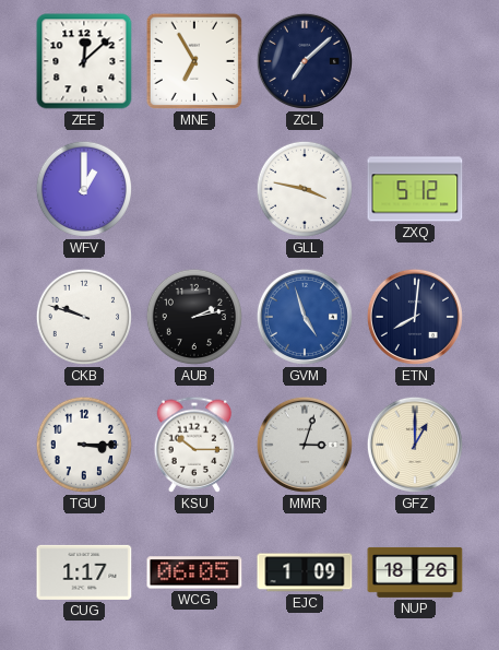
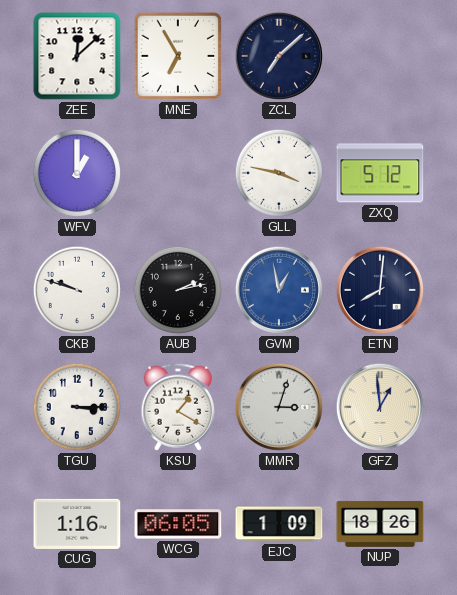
GVM: 4:57 -> 12:58
KSU: 10:15 -> 1:20
GFZ: 1:00 -> 12:59
CUG: 1:17 -> 1:16
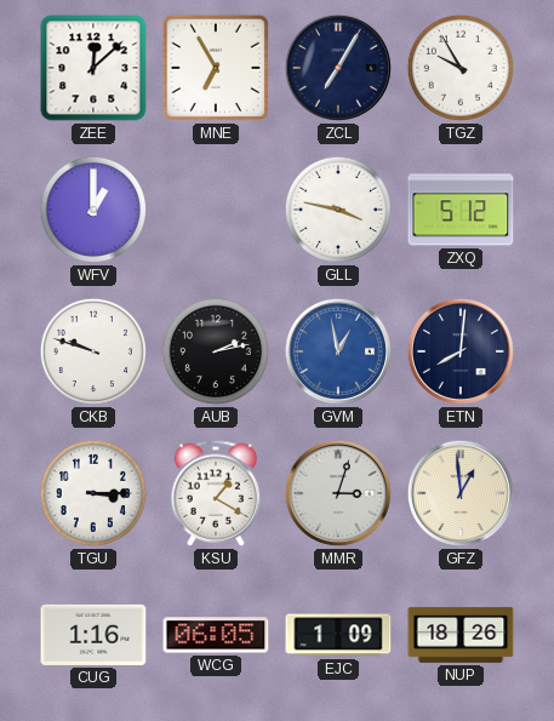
ZCL: 7:08 -> 7:05
TGZ: none -> 9:55
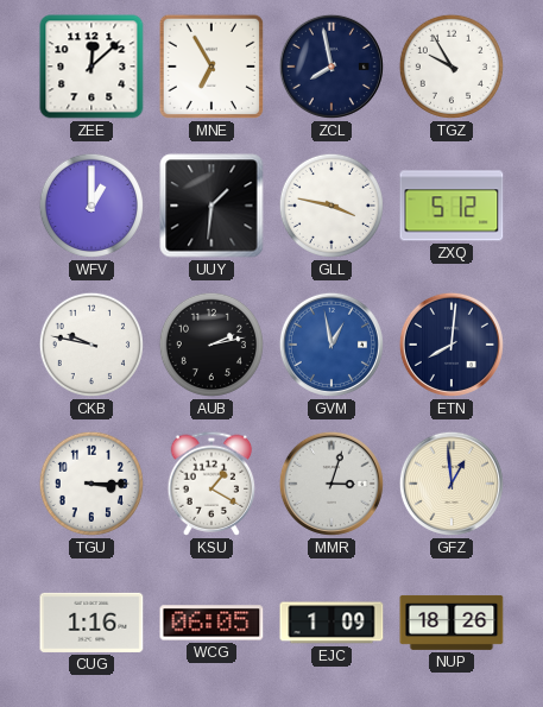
ZCL: 7:05 -> 7:58
UUY: none -> 1:31
CKB: 9:48 -> 9:47
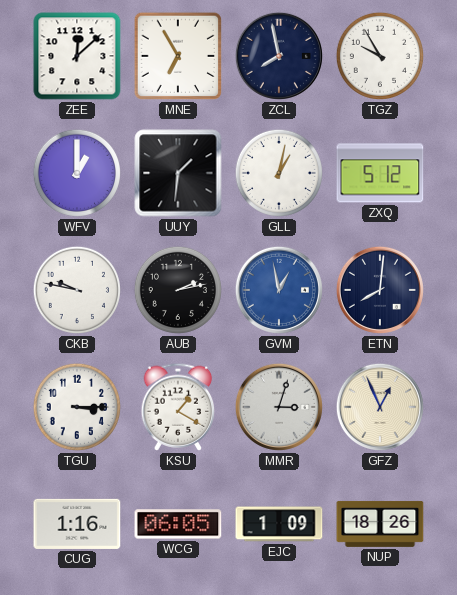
GLL: 3:47 -> 1:02
GFZ: 12:59 -> 12:56
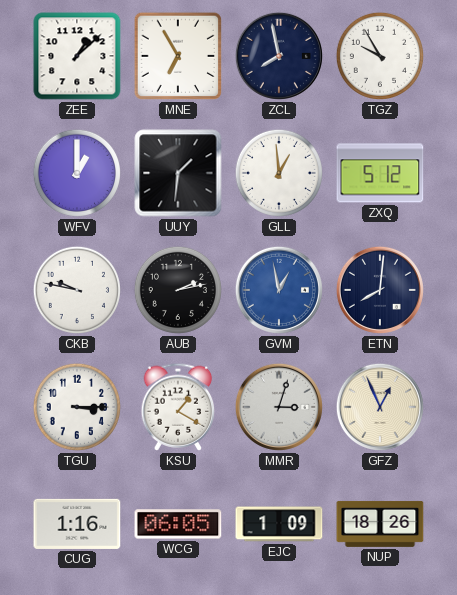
ZEE: 12:08 -> 1:08
GLL: 1:02 -> 12:59
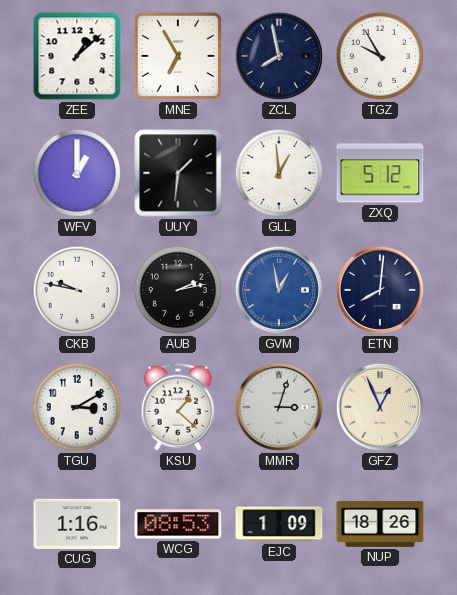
TGU: 3:15 -> 3:10
KSU: 1:20 -> 1:22
WCG: 06:05 -> 08:53
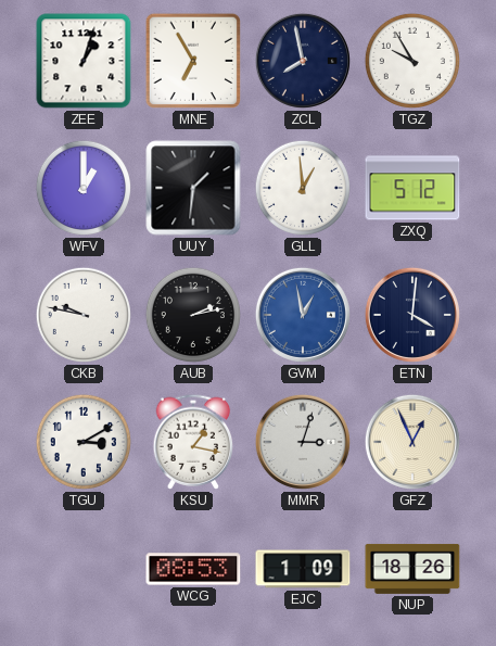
ZEE: 1:08 -> 1:03
ETN: 8:01 -> 4:01
KSU: 1:22 -> 1:17
CUG: 1:16 -> none
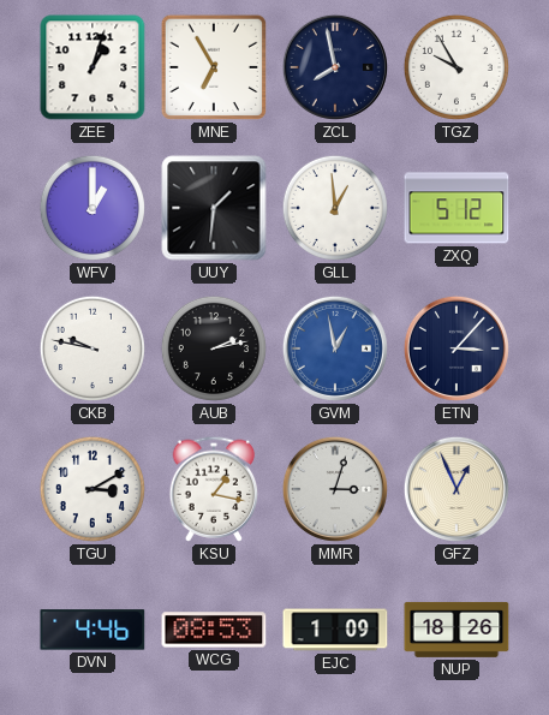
ETN: 4:01 -> 3:07
DVN: none -> 4:46
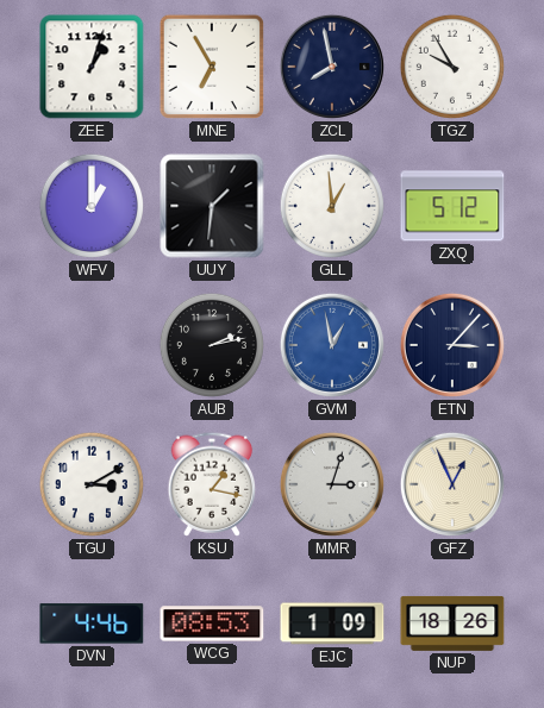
CKB: 9:47 -> none
